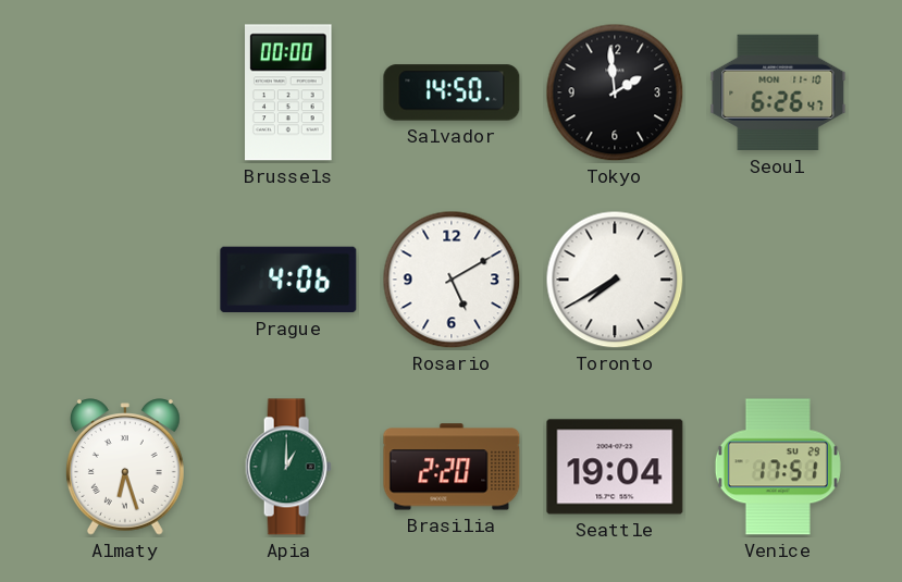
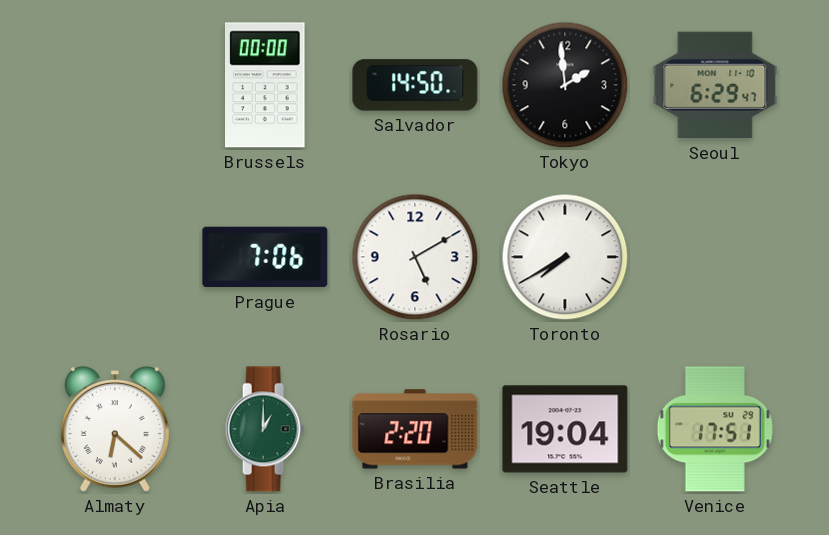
Seoul: 6:26 -> 6:29
Prague: 4:06 -> 7:06
Almaty: 6:27 -> 6:22
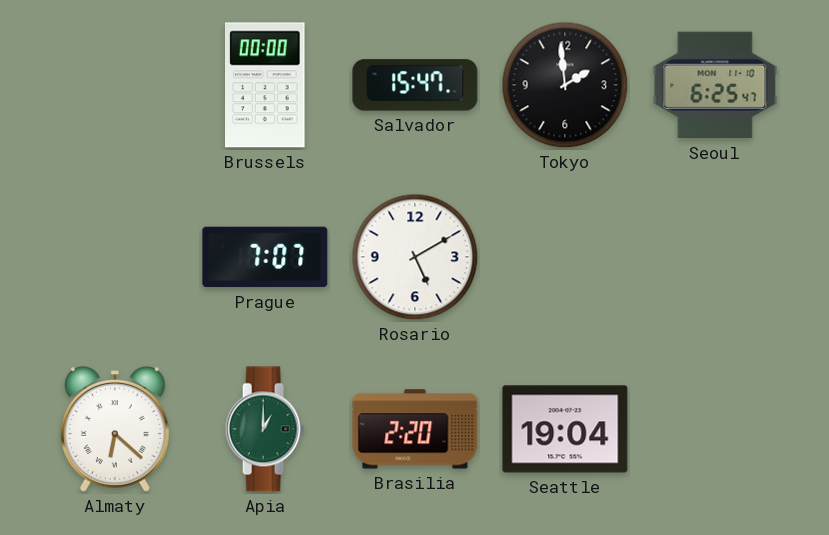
Salvador: 14:50 -> 15:47
Seoul: 6:29 -> 6:25
Prague: 7:06 -> 7:07
Toronto: 7:40 -> none
Venice: 17:51 -> none
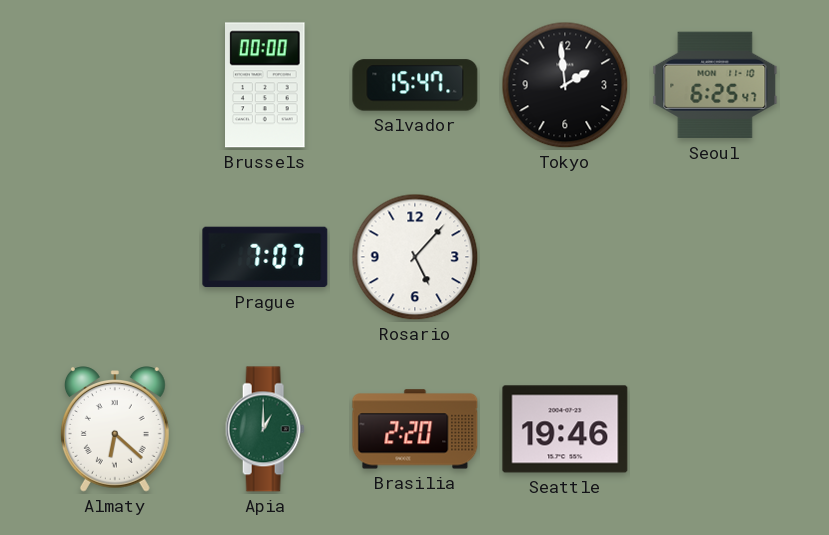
Rosario: 5:10 -> 5:07
Seattle: 19:04 -> 19:46
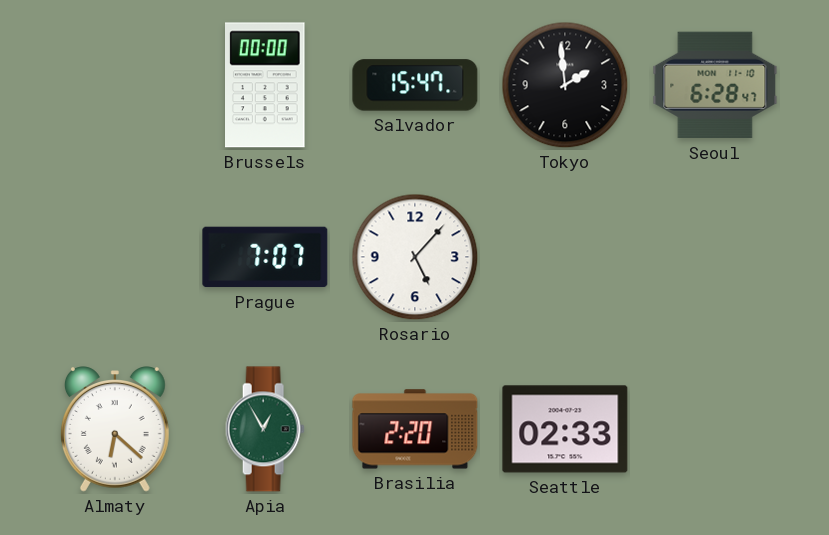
Seoul: 6:25 -> 6:28
Apia: 1:00 -> 12:55
Seattle: 19:46 -> 02:33
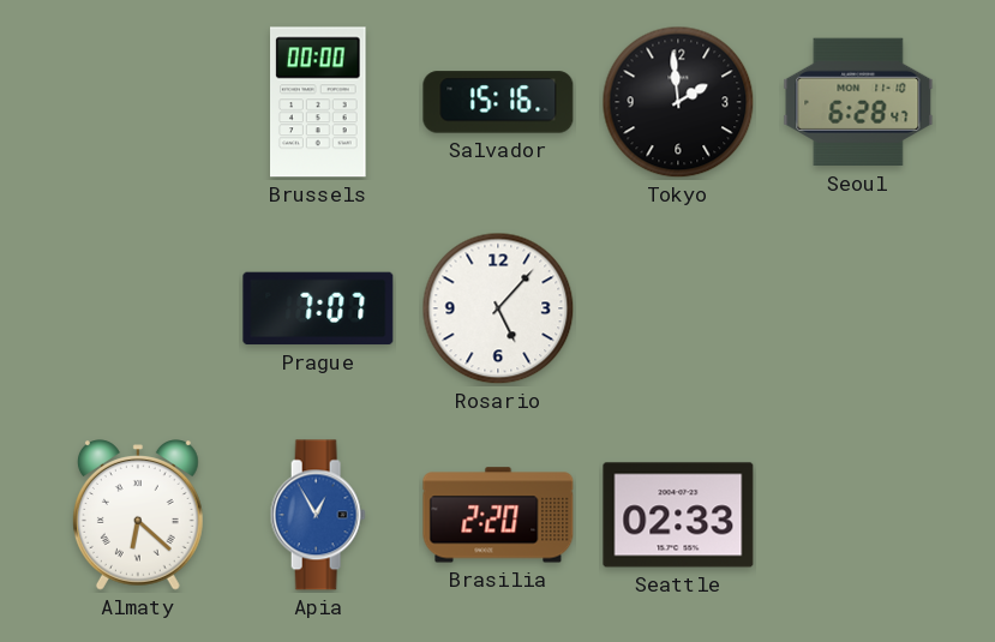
Salvador: 15:47 -> 15:16
Apia dial: green -> blue
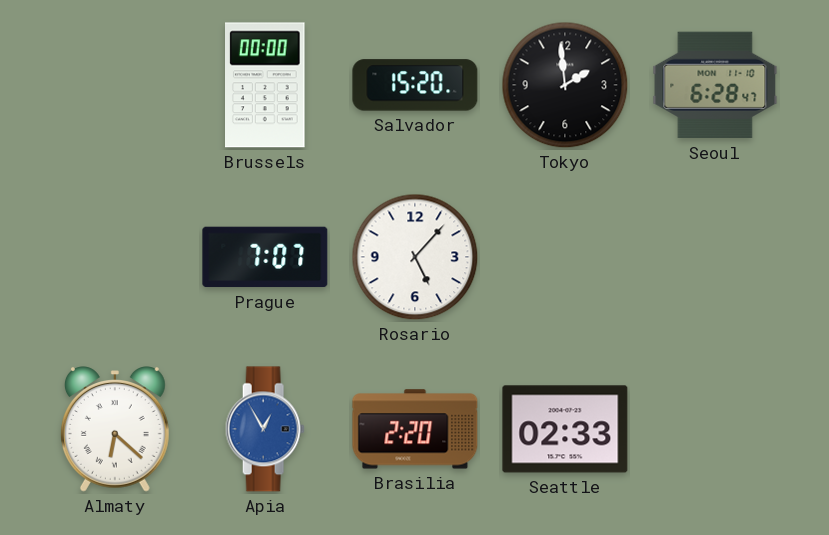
Salvador: 15:16 -> 15:20
